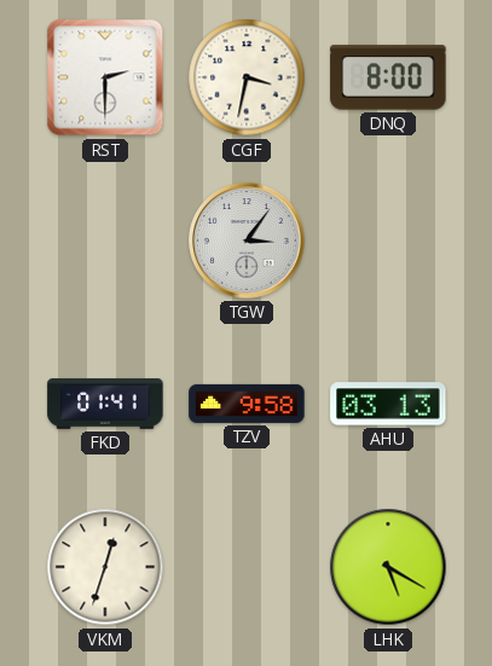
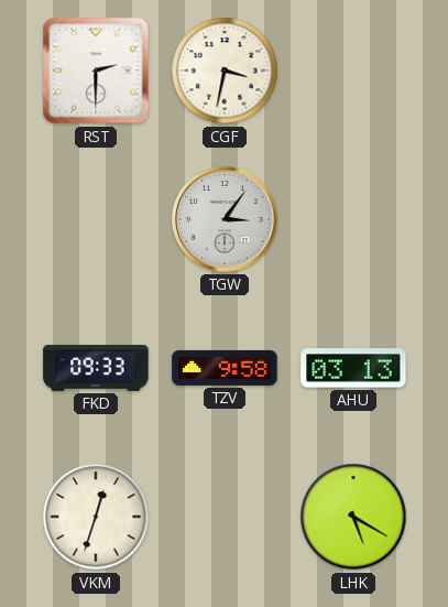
DNQ: 8:00 -> none
FKD: 01:41 -> 09:33
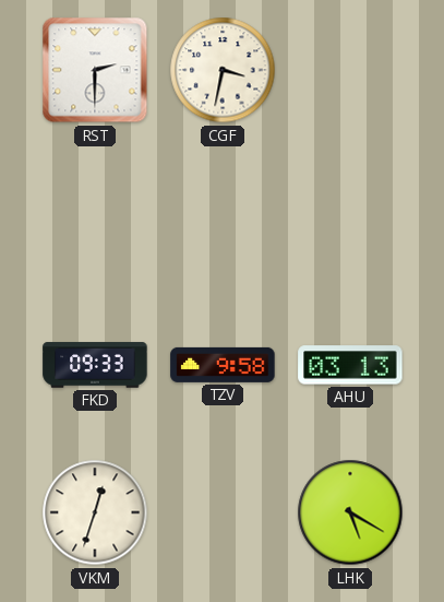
TGW: 3:06 -> none
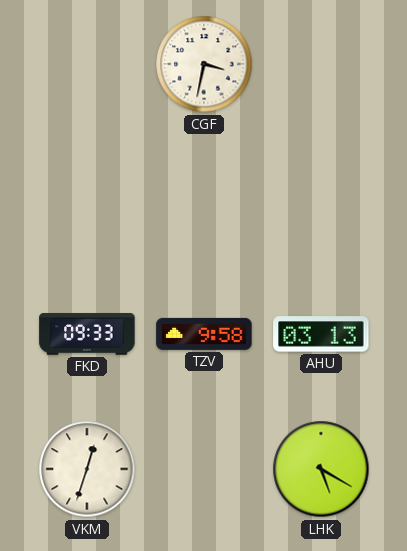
RST: 2:30 -> none
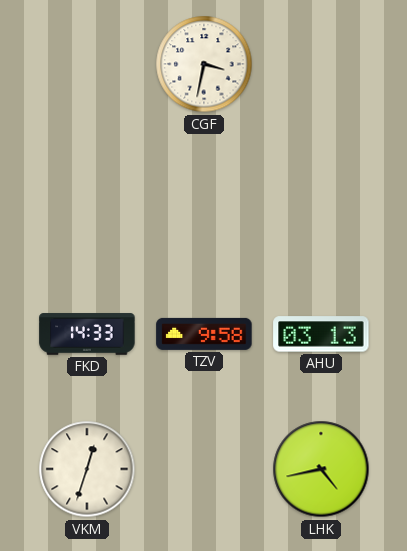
FKD: 09:33 -> 14:33
LHK: 5:20 -> 4:43
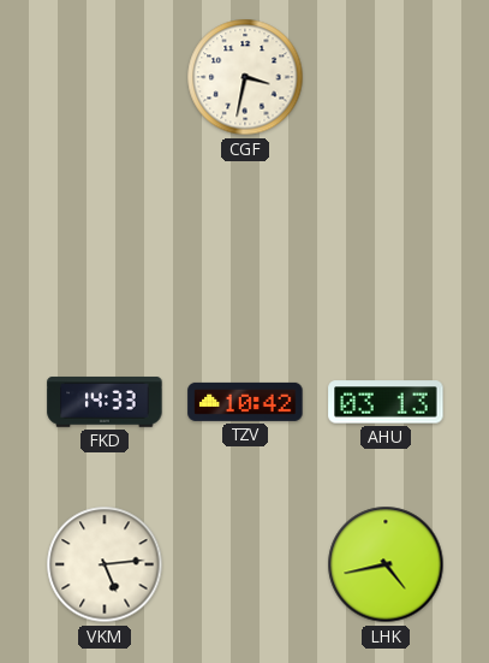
TZV: 9:58 -> 10:42
VKM: 12:33 -> 5:14
